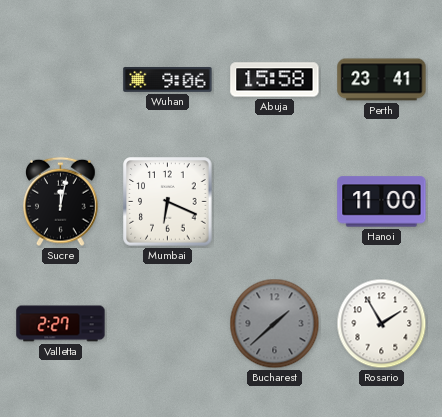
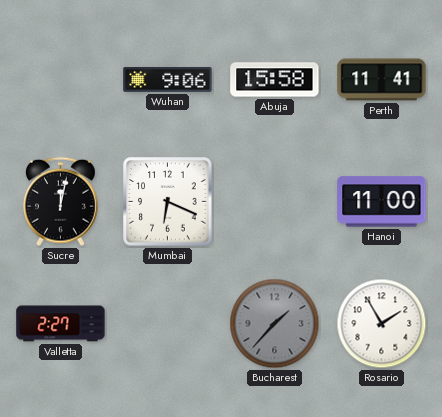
Perth: 23:41 -> 11:41
Bucharest: 1:38 -> 1:37
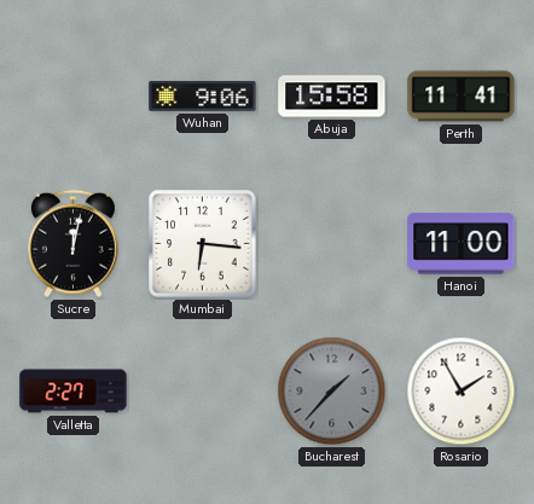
Mumbai: 6:19 -> 6:16
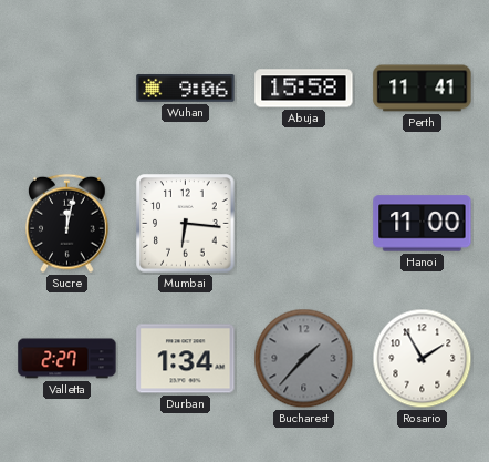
Durban: none -> 1:34
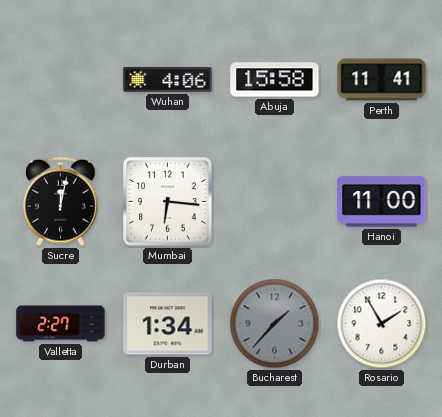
Wuhan: 9:06 -> 4:06
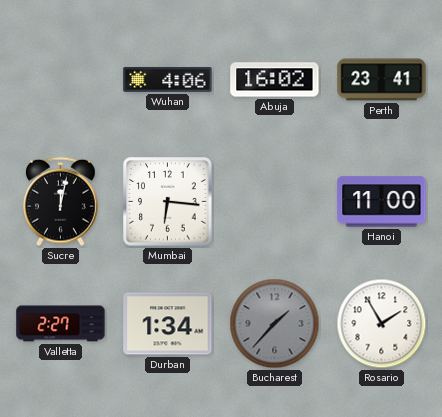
Abuja: 15:58 -> 16:02
Perth: 11:41 -> 23:41
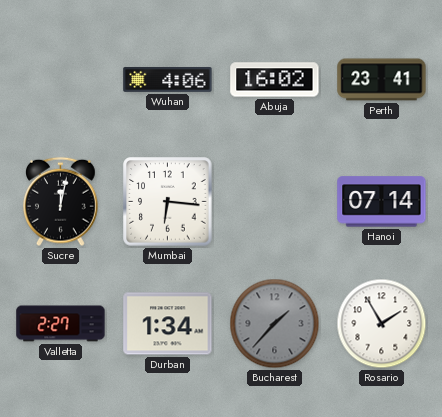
Hanoi: 11:00 -> 07:14
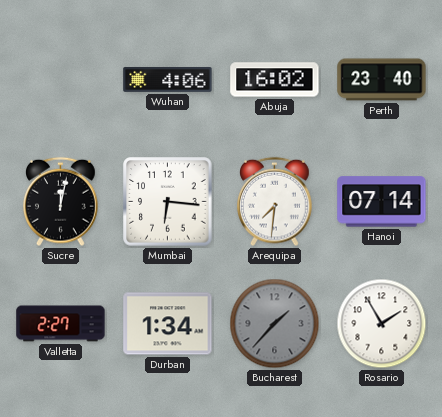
Perth: 23:41 -> 23:40
Arequipa: none -> 7:31
